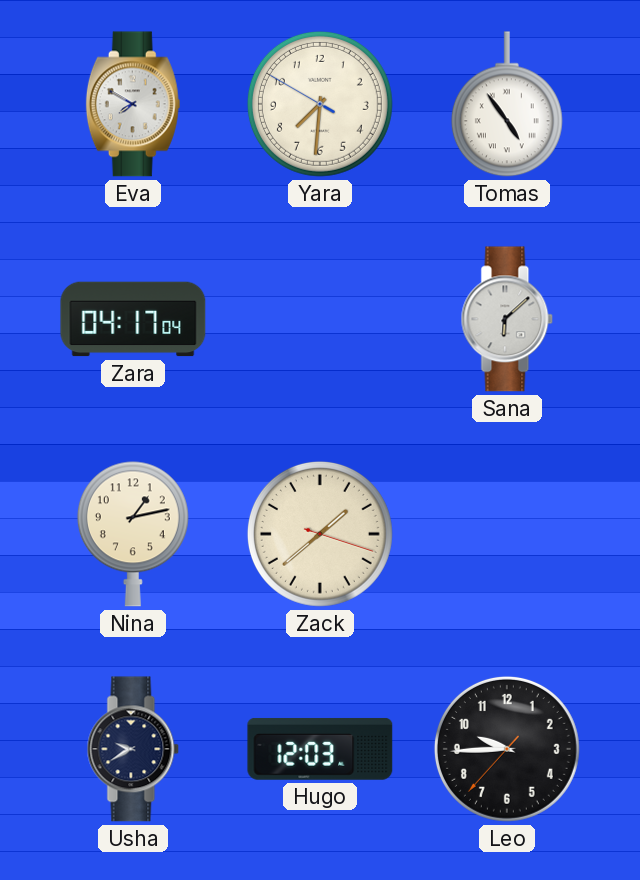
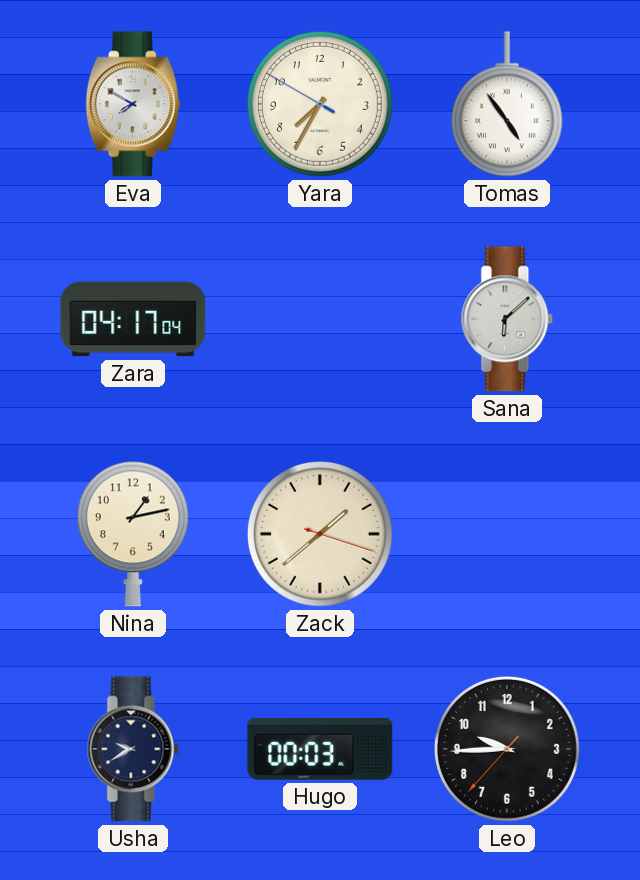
Yara: 7:30 -> 7:34
Hugo: 12:03 -> 00:03
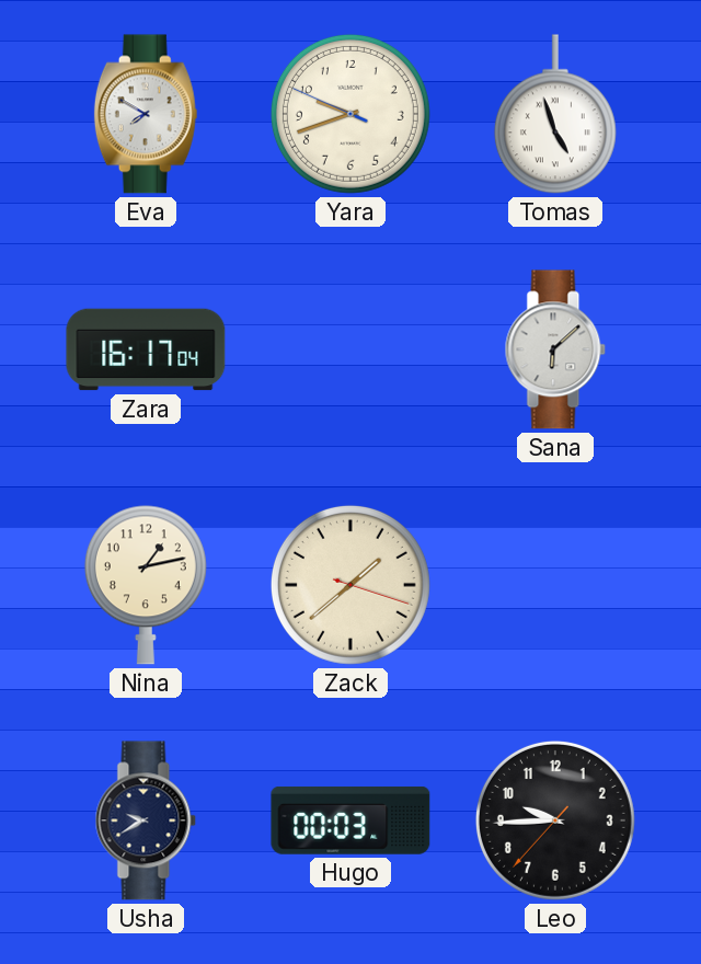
Yara: 7:34 -> 9:41
Tomas: 4:54 -> 4:57
Zara: 04:17 -> 16:17
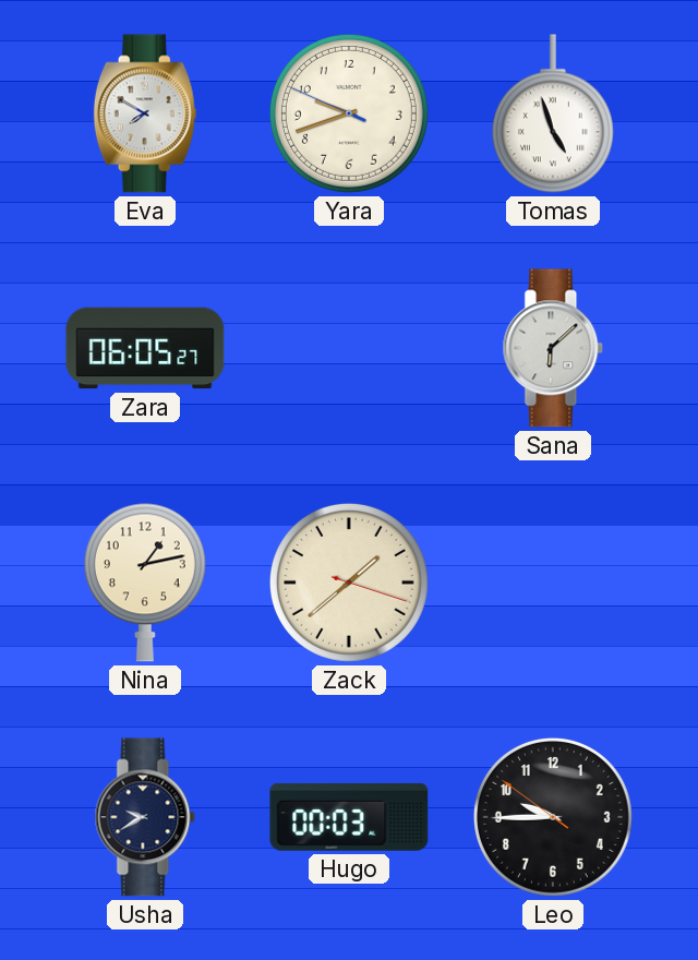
Zara: 16:17 -> 06:05
Leo: 9:44:37 -> 9:44:51
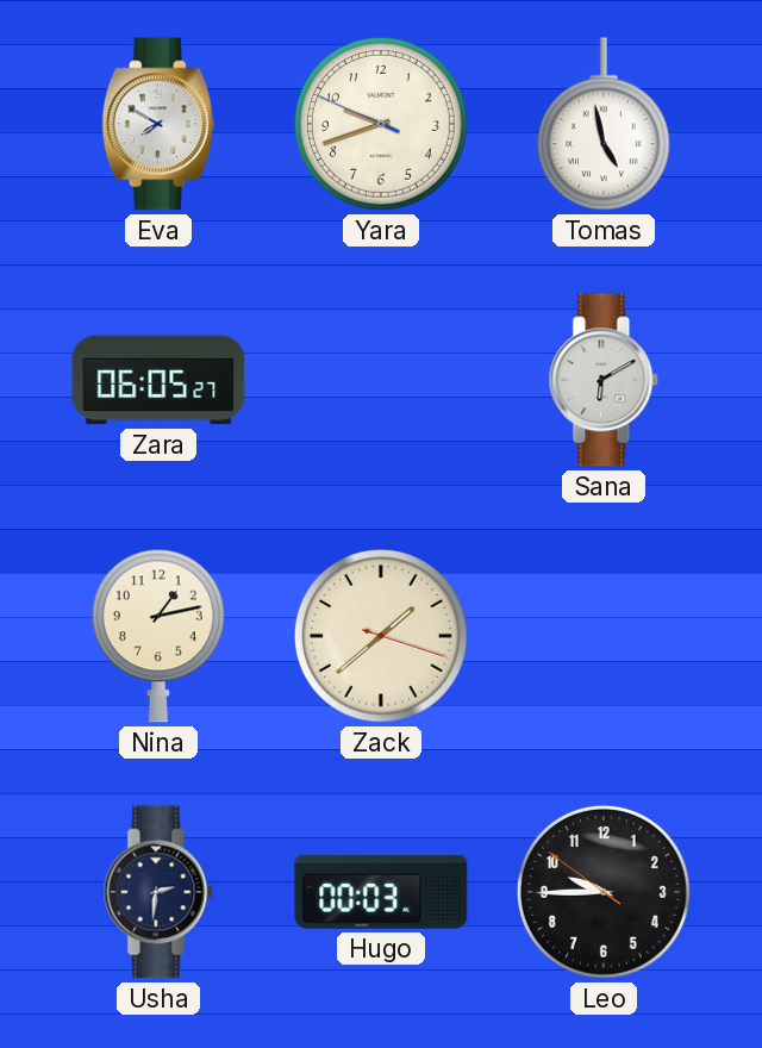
Tomas: 4:57 -> 4:58
Sana: 6:08 -> 6:10
Usha: 9:40 -> 2:31
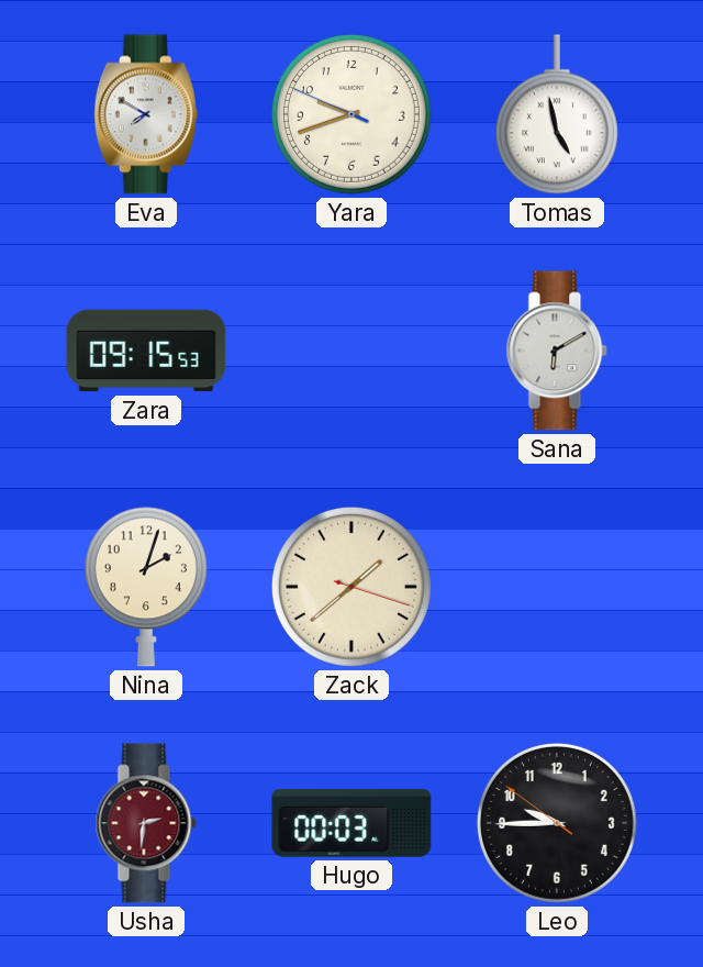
Zara: 06:05 -> 09:15
Nina: 1:13 -> 2:03
Usha dial: navy -> burgundy
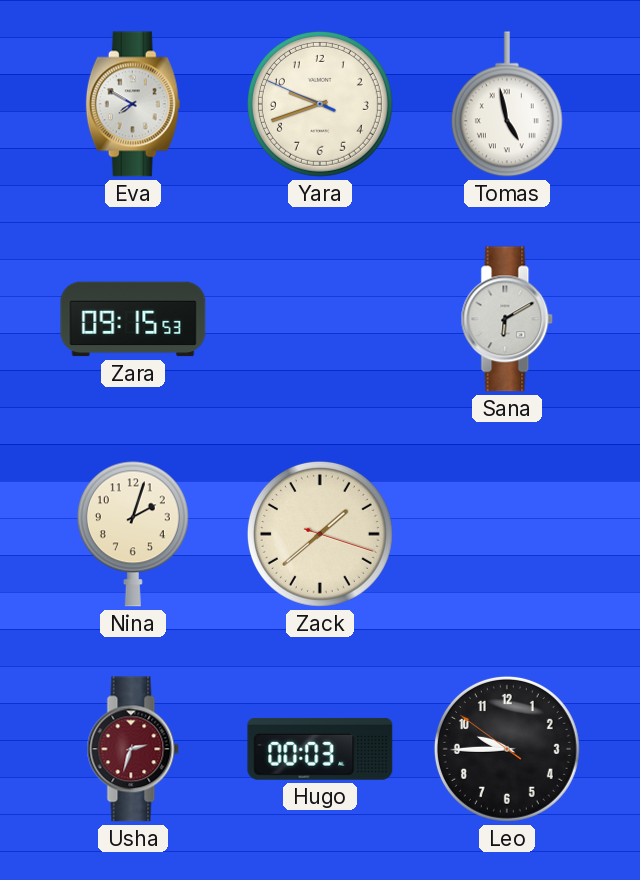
Usha: 2:31 -> 2:33
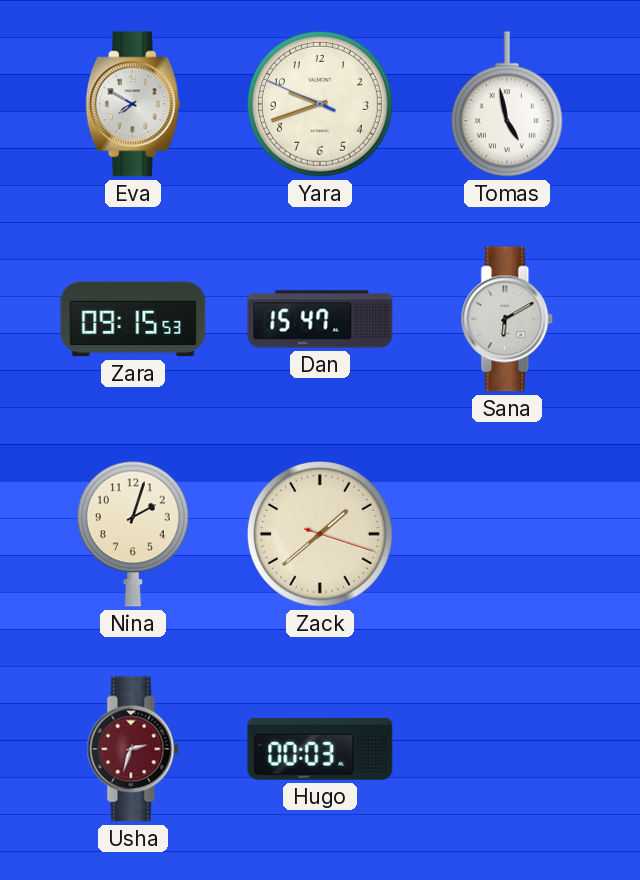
Dan: none -> 15:47
Leo: 9:44 -> none
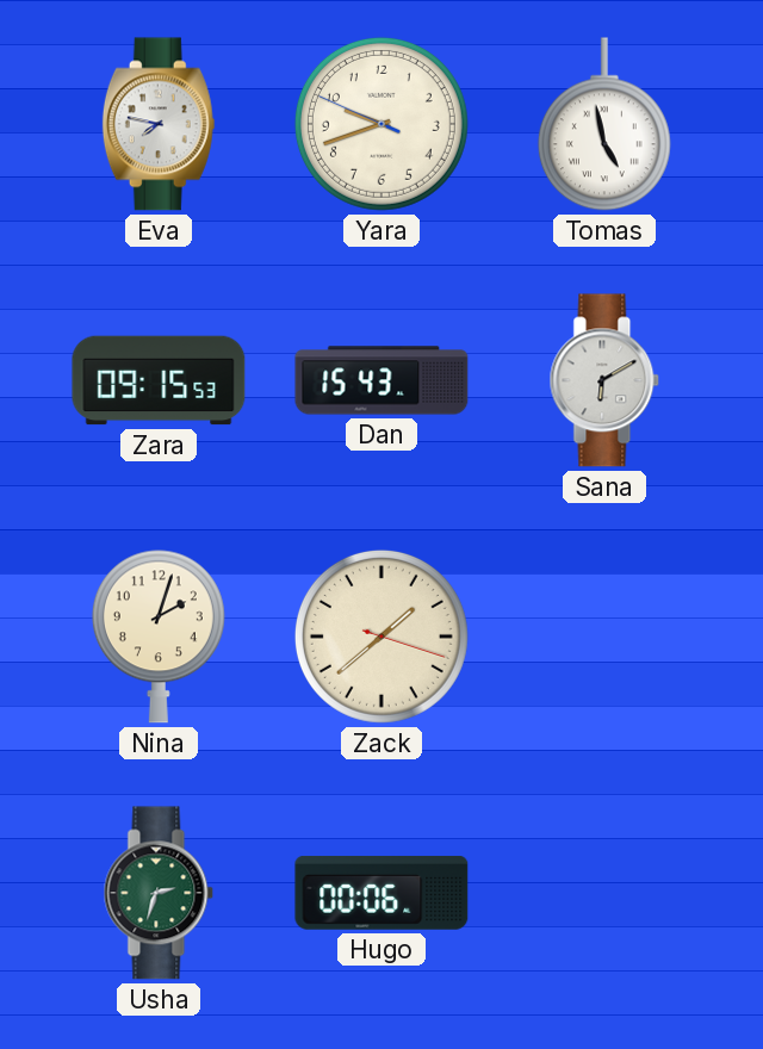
Eva: 7:50 -> 7:47
Dan: 15:47 -> 15:43
Usha dial: burgundy -> green
Hugo: 00:03 -> 00:06
